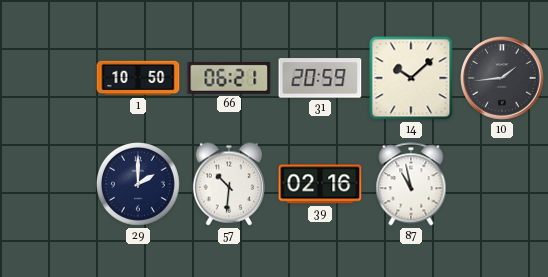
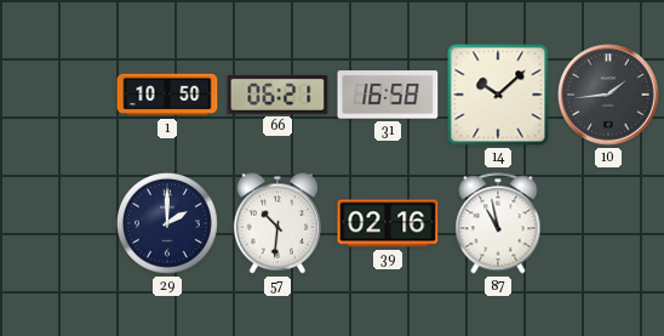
31: 20:59 -> 16:58
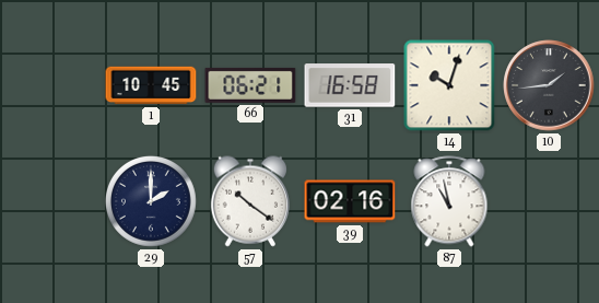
1: 10:50 -> 10:45
14: 10:08 -> 10:03
57: 10:31 -> 10:21
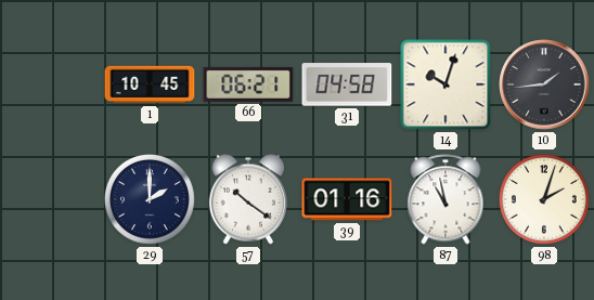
31: 16:58 -> 04:58
39: 02:16 -> 01:16
98: none -> 2:03
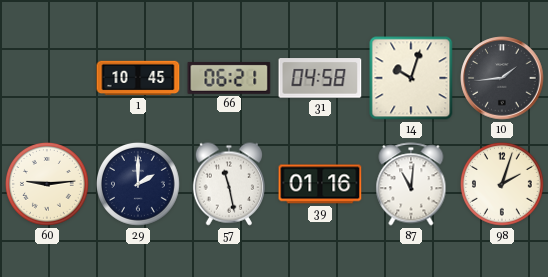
60: none -> 9:14
57: 10:21 -> 11:28
87: 10:58 -> 11:01
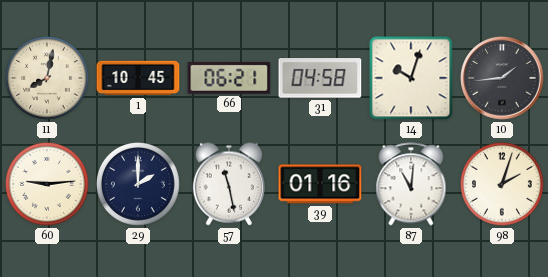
11: none -> 8:02
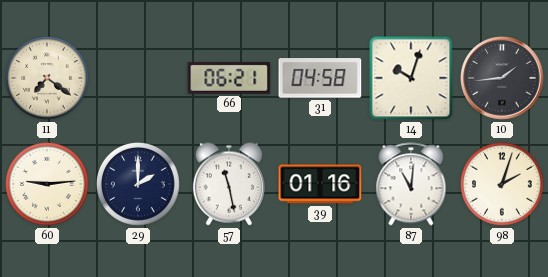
11: 8:02 -> 7:21
1: 10:45 -> none
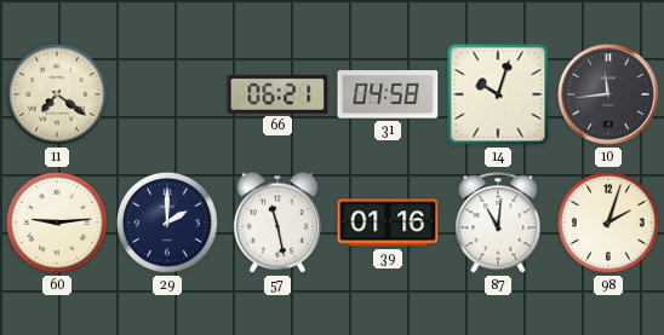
10: 1:44 -> 11:44
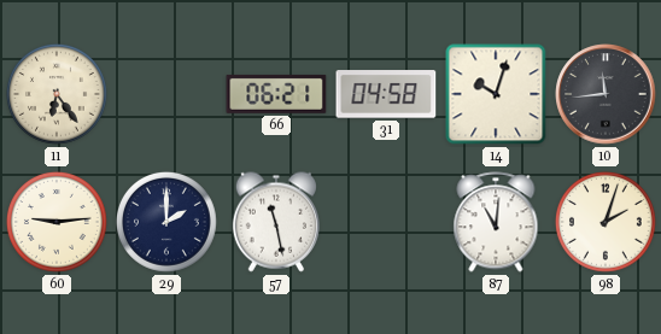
11: 7:21 -> 6:24
39: 01:16 -> none
